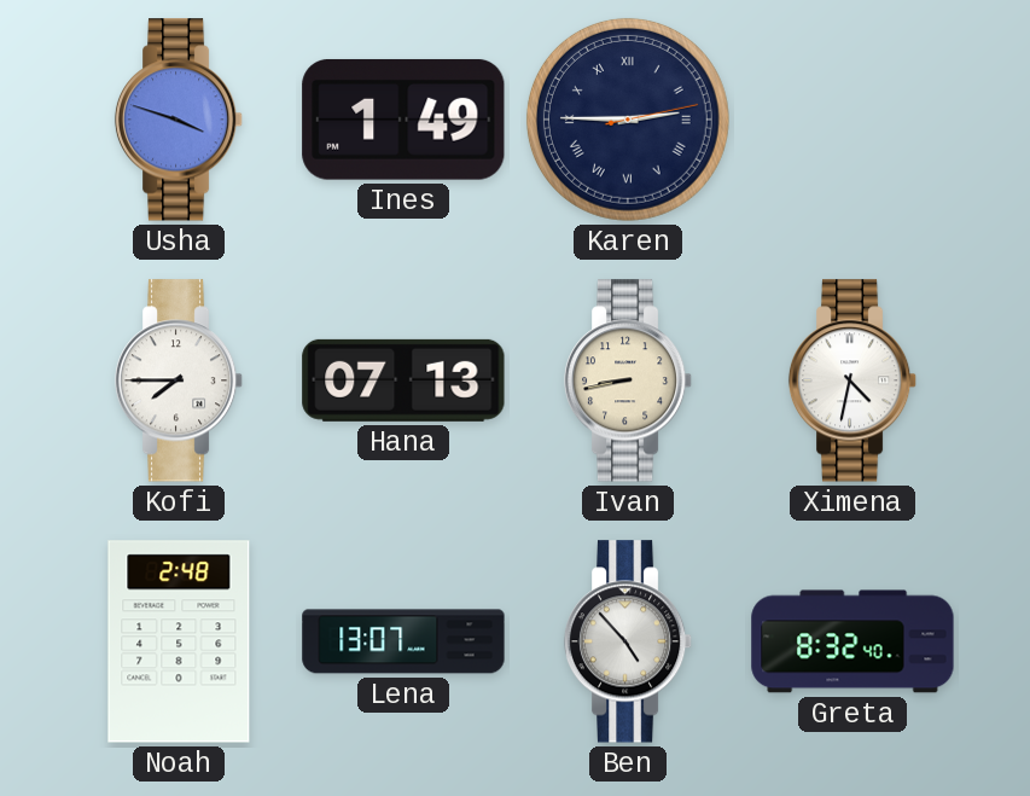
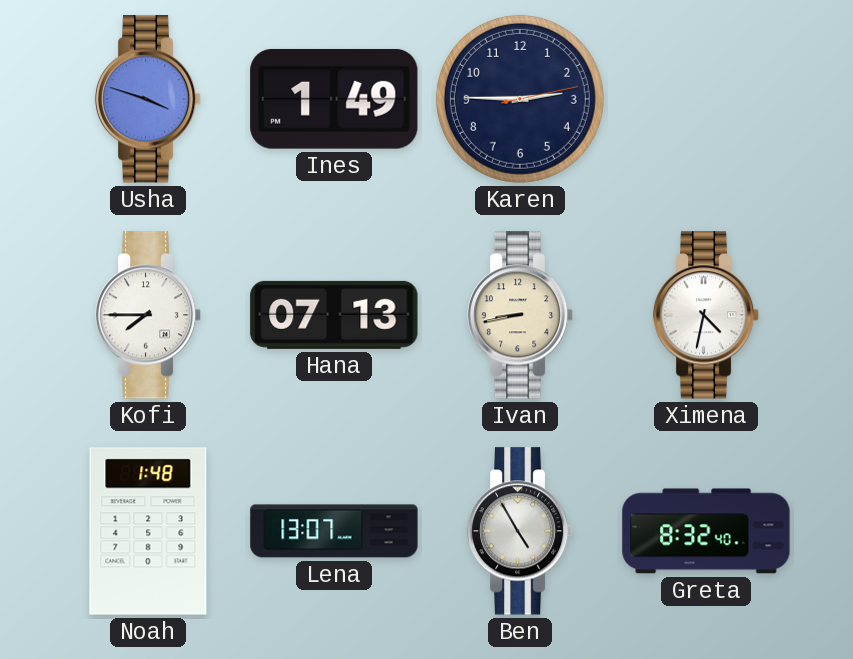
Karen numerals: Roman -> Arabic
Noah: 2:48 -> 1:48
Ben: 4:53 -> 4:55
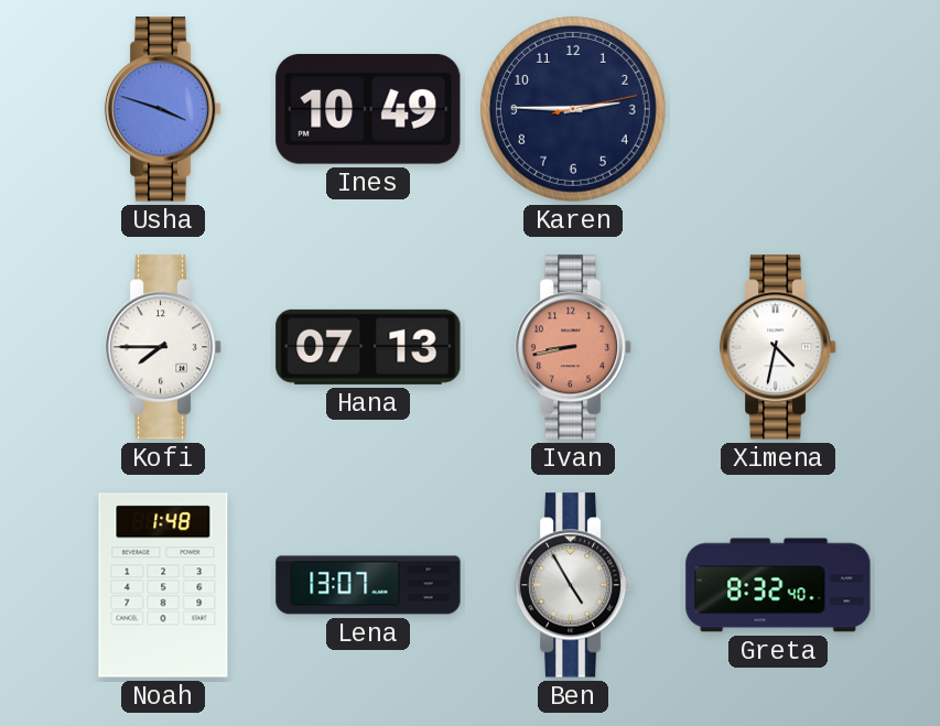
Ines: 1:49 -> 10:49
Ivan dial: cream -> salmon
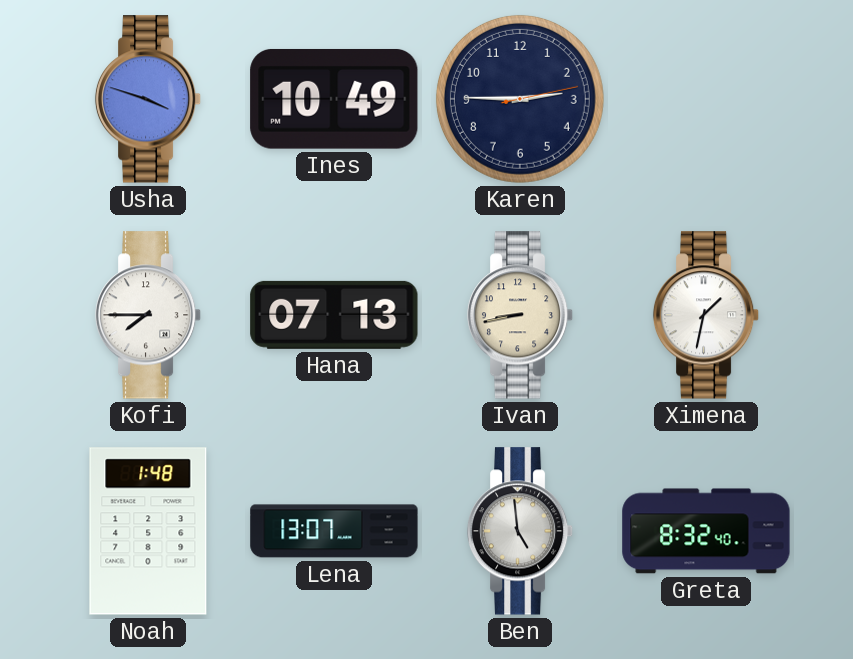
Ivan dial: salmon -> cream
Ximena: 4:32 -> 1:32
Ben: 4:55 -> 4:59
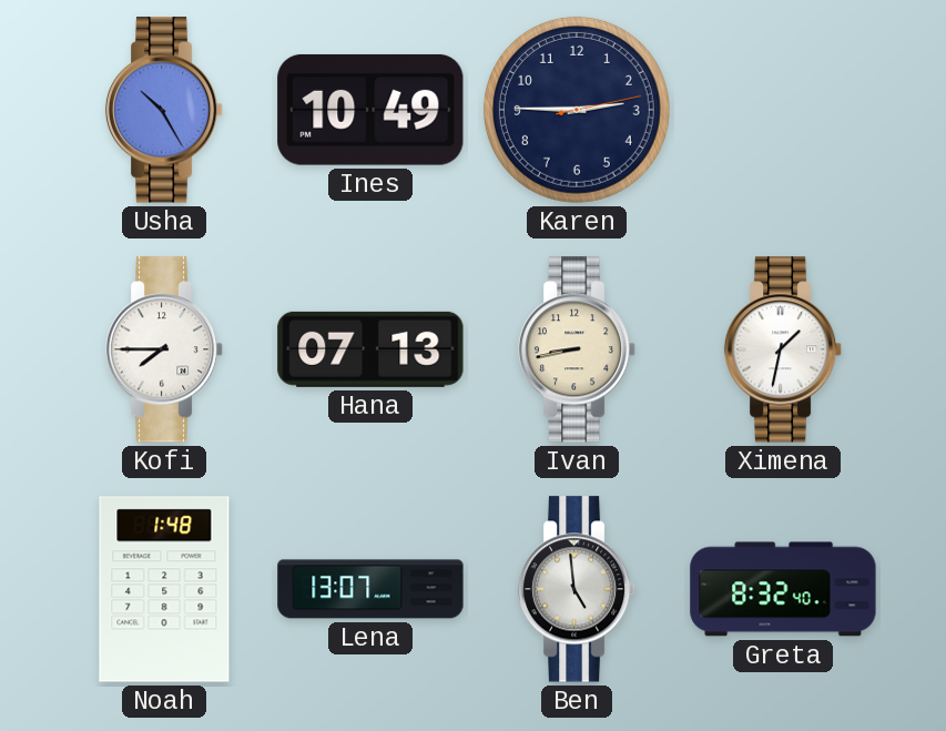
Usha: 3:48 -> 10:25
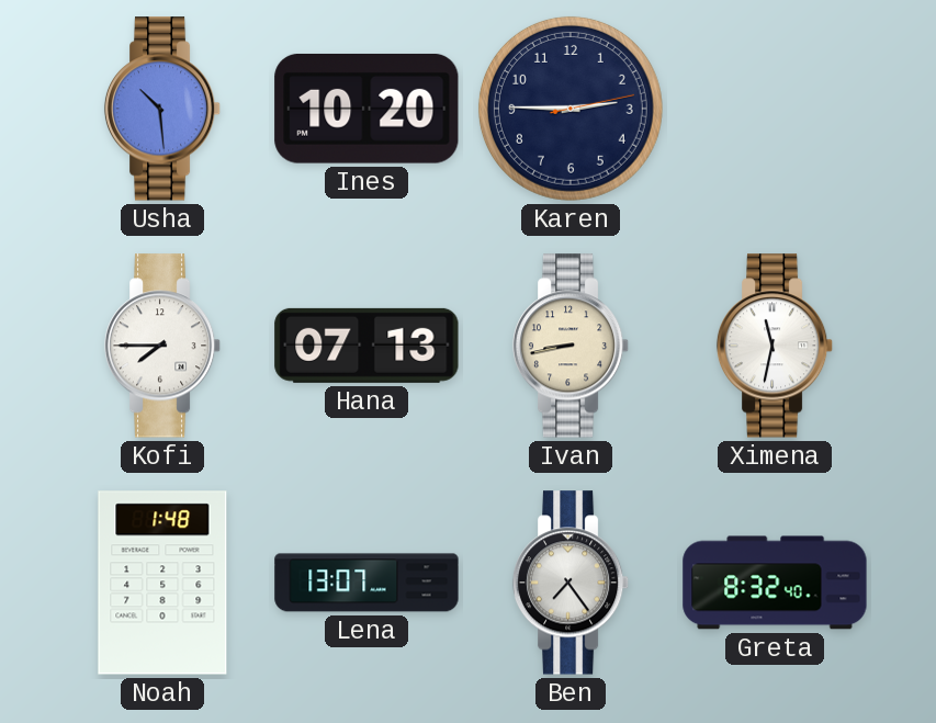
Usha: 10:25 -> 10:29
Ines: 10:49 -> 10:20
Ximena: 1:32 -> 11:32
Ben: 4:59 -> 7:24
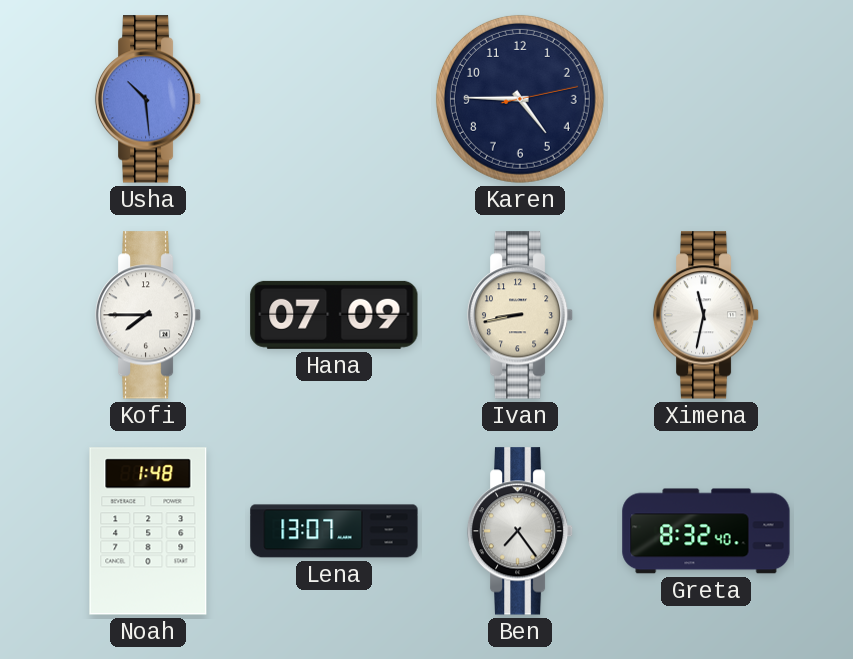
Ines: 10:20 -> none
Karen: 2:45 -> 4:45
Hana: 07:13 -> 07:09
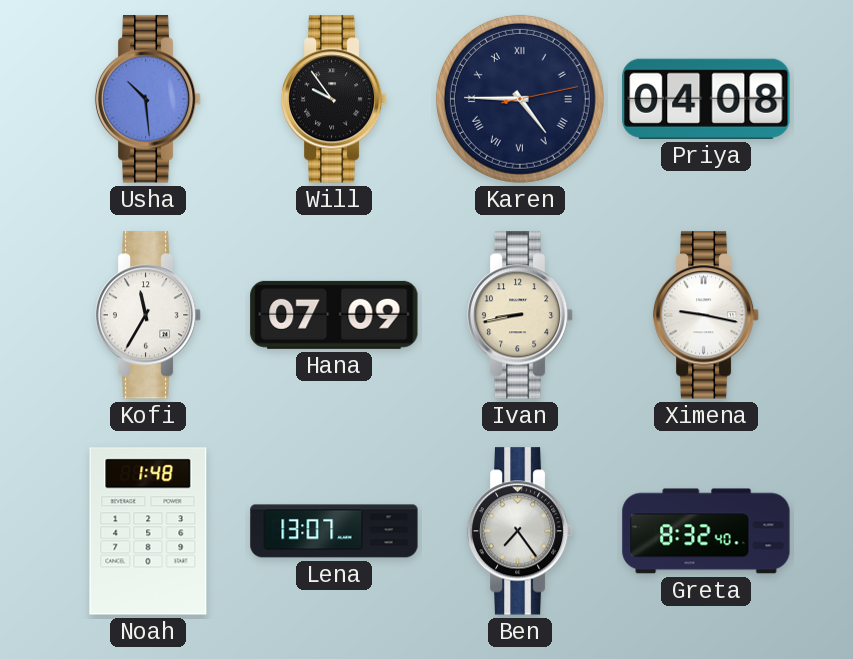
Will: none -> 9:54
Karen numerals: Arabic -> Roman
Priya: none -> 04:08
Kofi: 7:45 -> 11:35
Ximena: 11:32 -> 9:17
